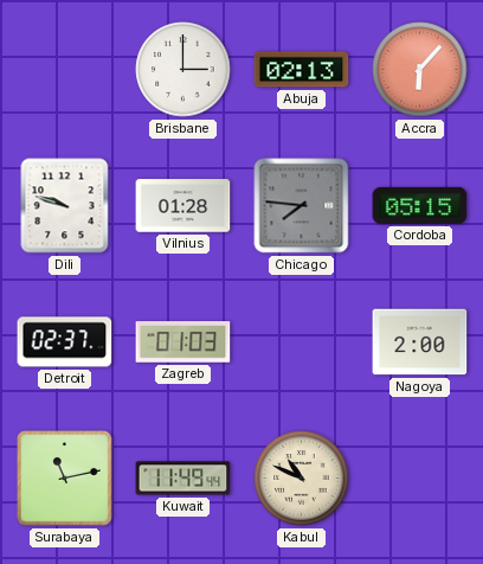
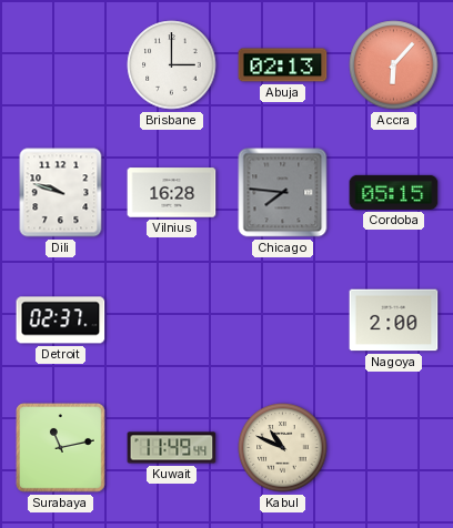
Vilnius: 01:28 -> 16:28
Zagreb: 01:03 -> none
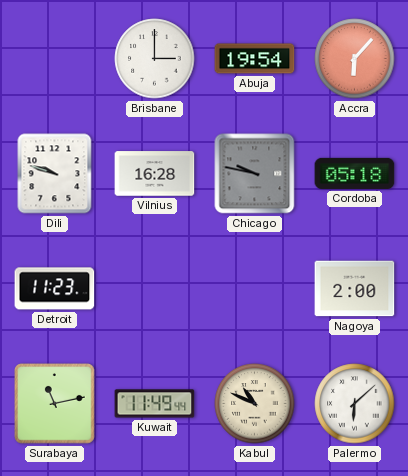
Abuja: 02:13 -> 19:54
Chicago: 7:46 -> 9:47
Cordoba: 05:15 -> 05:18
Detroit: 02:37 -> 11:23
Palermo: none -> 6:08
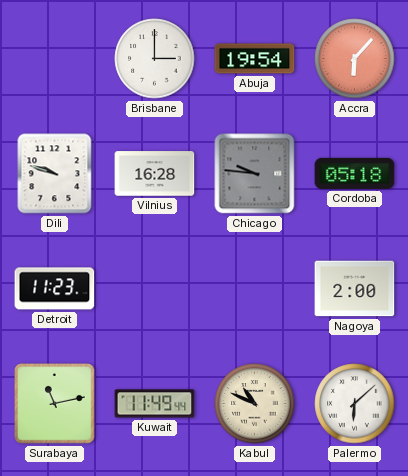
Chicago: 9:47 -> 9:46
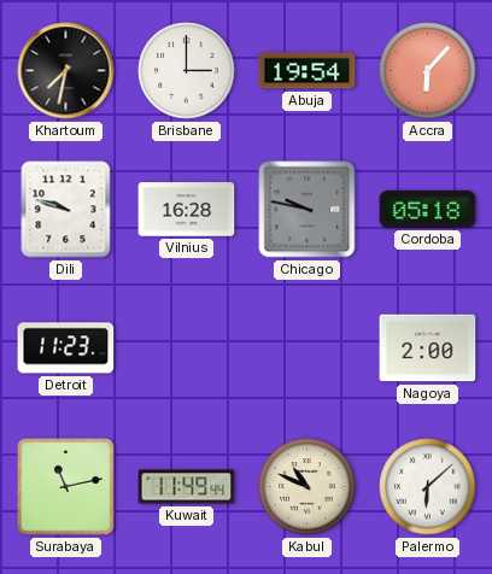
Khartoum: none -> 7:32
Chicago: 9:46 -> 9:47
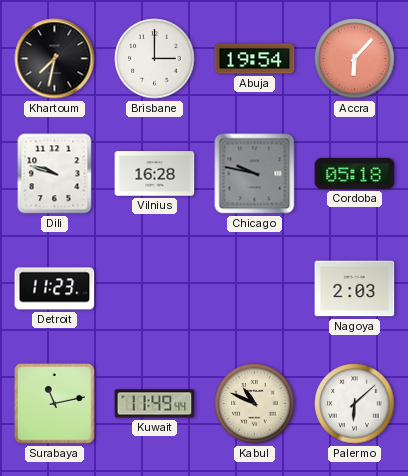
Nagoya: 2:00 -> 2:03
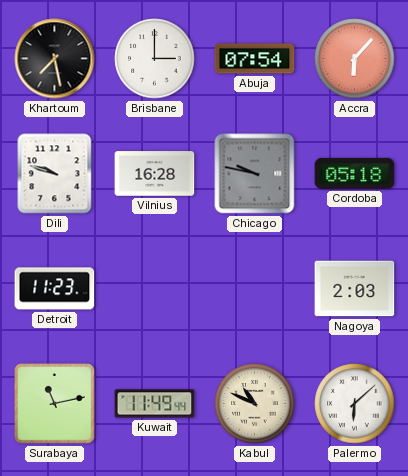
Khartoum: 7:32 -> 7:28
Abuja: 19:54 -> 07:54
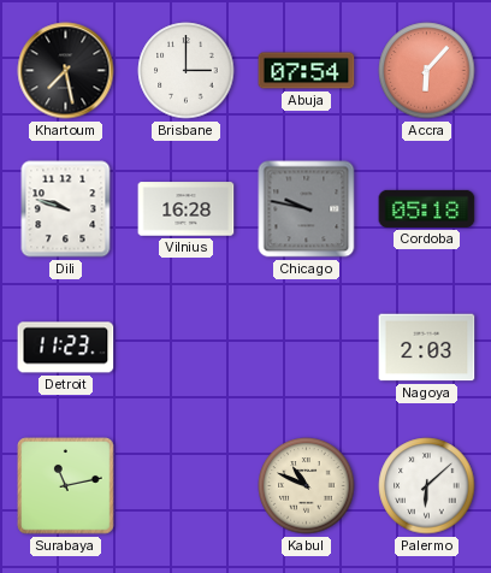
Kuwait: 11:49 -> none
